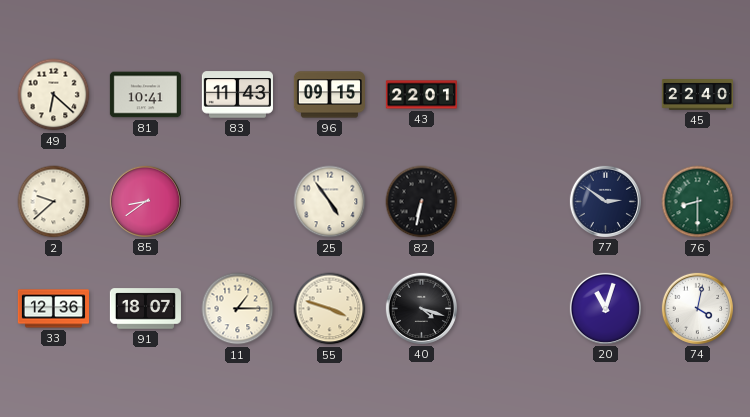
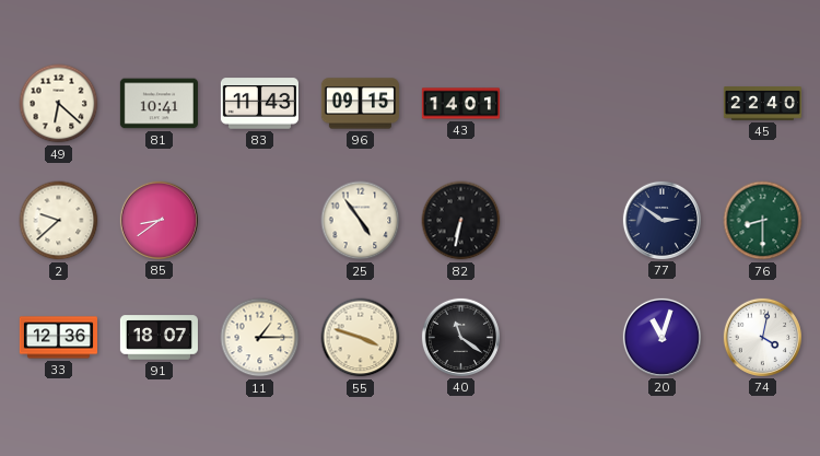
43: 22:01 -> 14:01
40: 4:18 -> 11:21
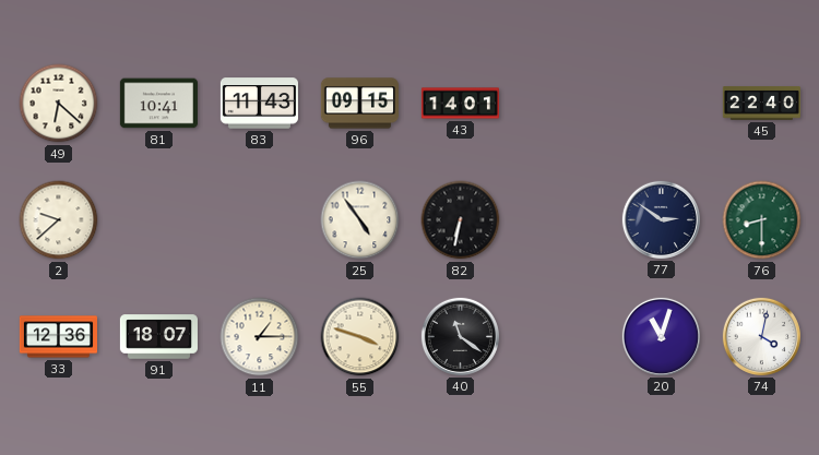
85: 8:39 -> none
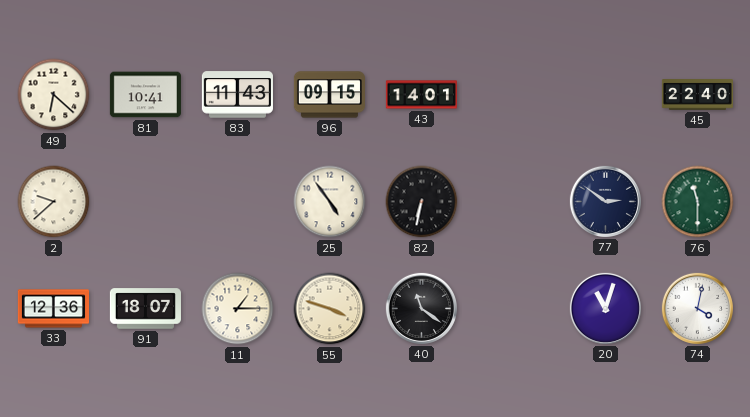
76: 8:30 -> 11:30
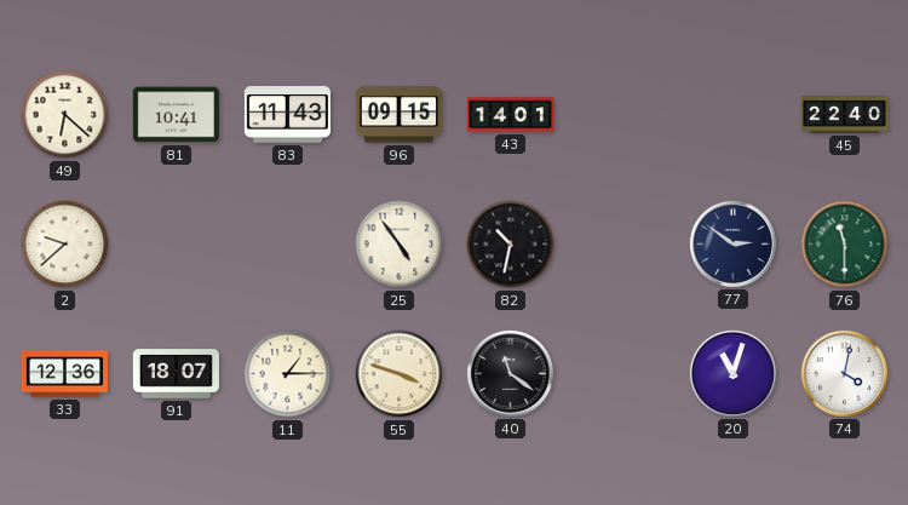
82: 6:32 -> 10:32
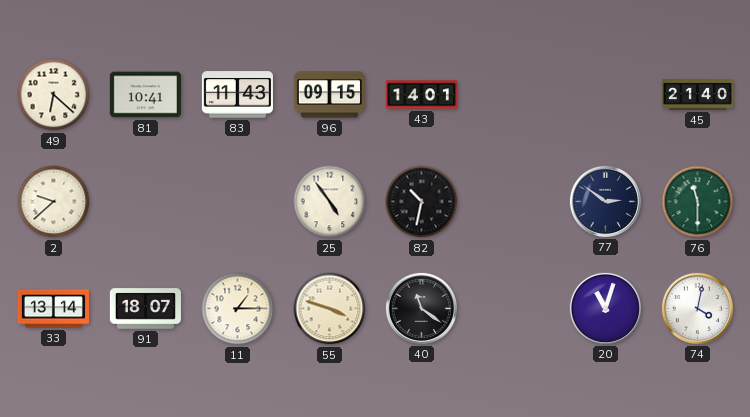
45: 22:40 -> 21:40
33: 12:36 -> 13:14
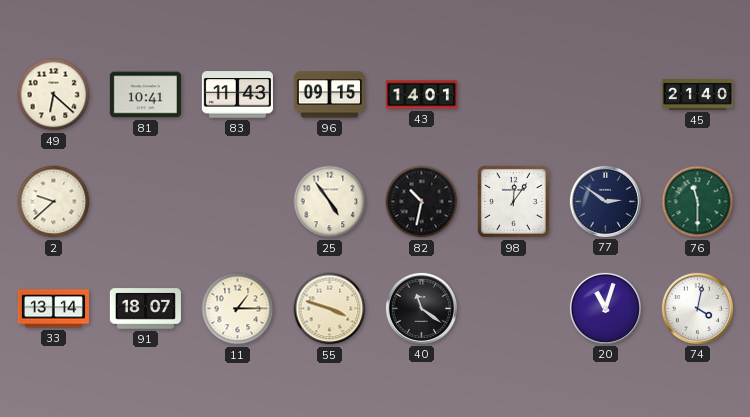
98: none -> 12:06
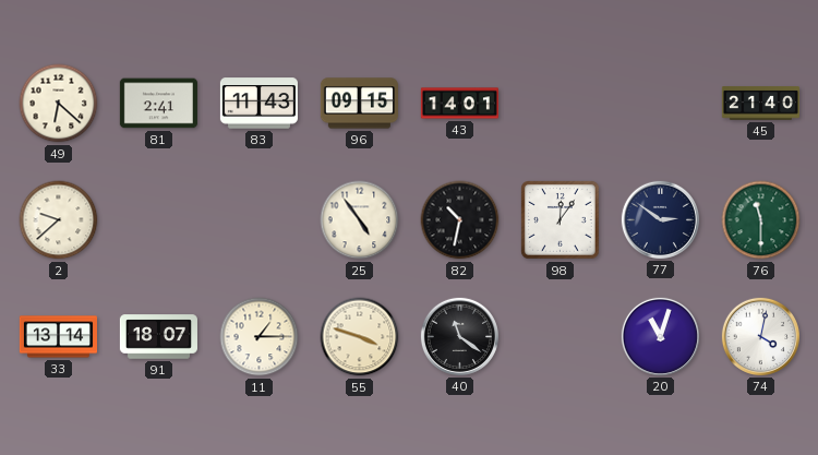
81: 10:41 -> 2:41
